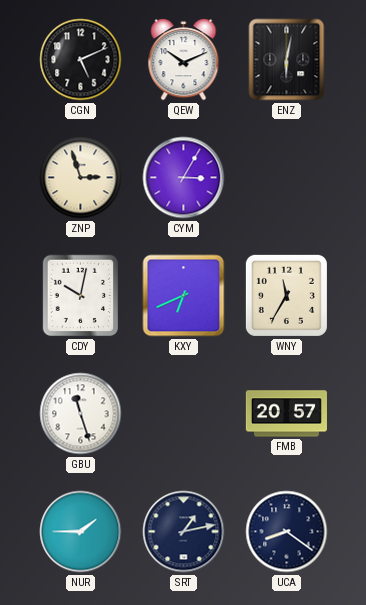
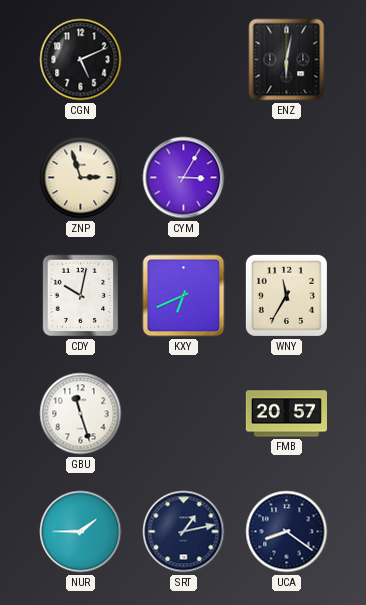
QEW: 10:11 -> none
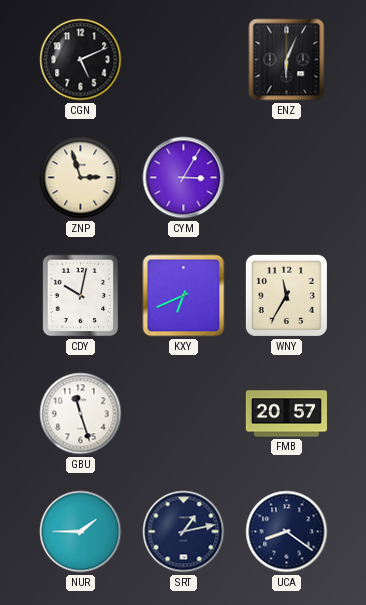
ENZ: 6:02 -> 6:04
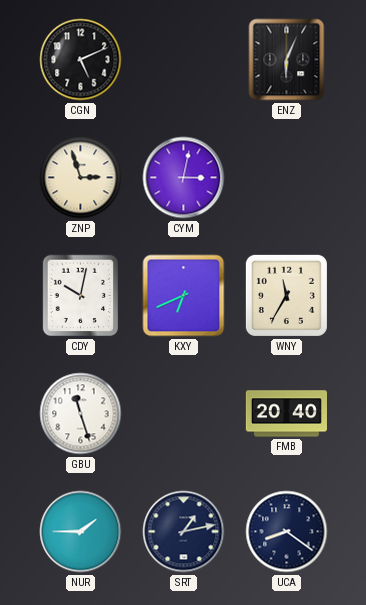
CYM: 3:05 -> 3:02
FMB: 20:57 -> 20:40
